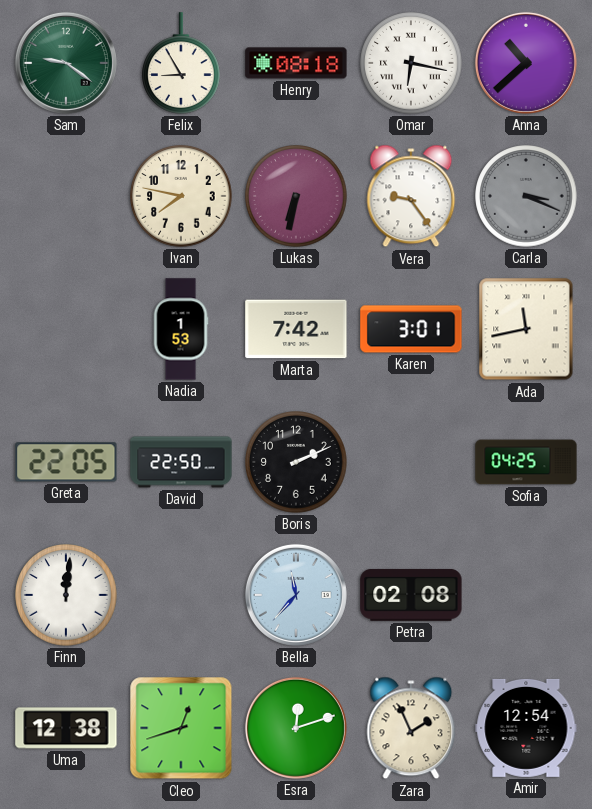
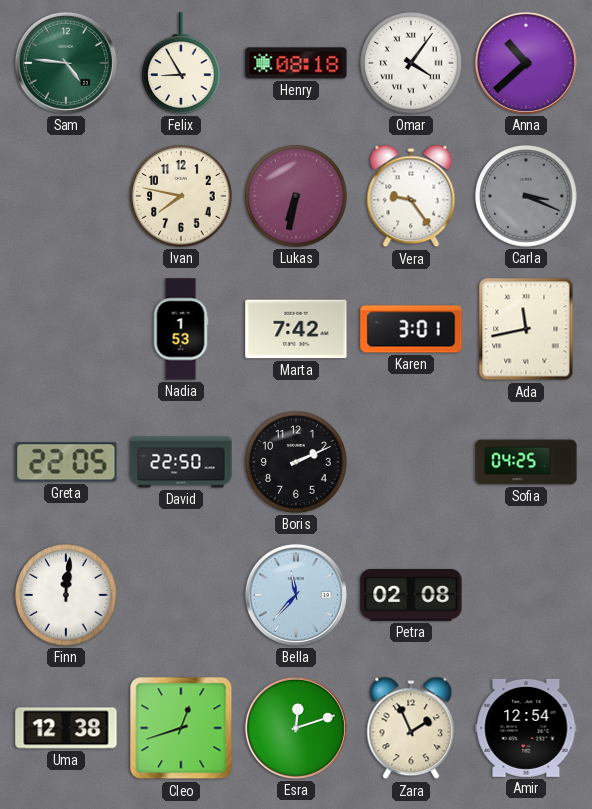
Sam: 9:21 -> 4:46
Omar: 6:17 -> 4:06
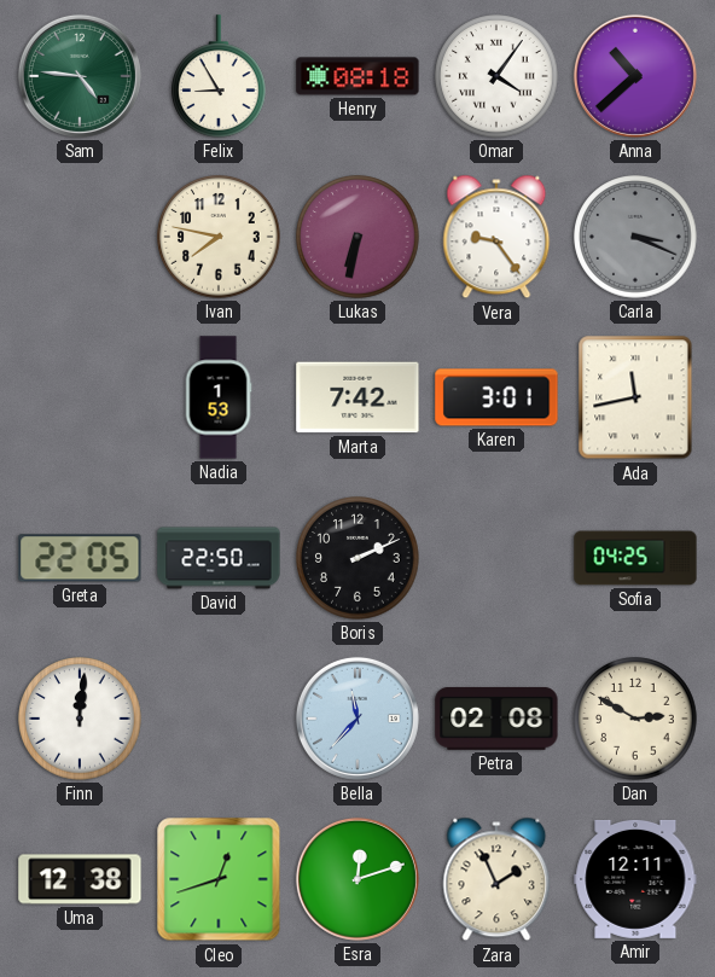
Dan: none -> 2:50
Amir: 12:54 -> 12:11
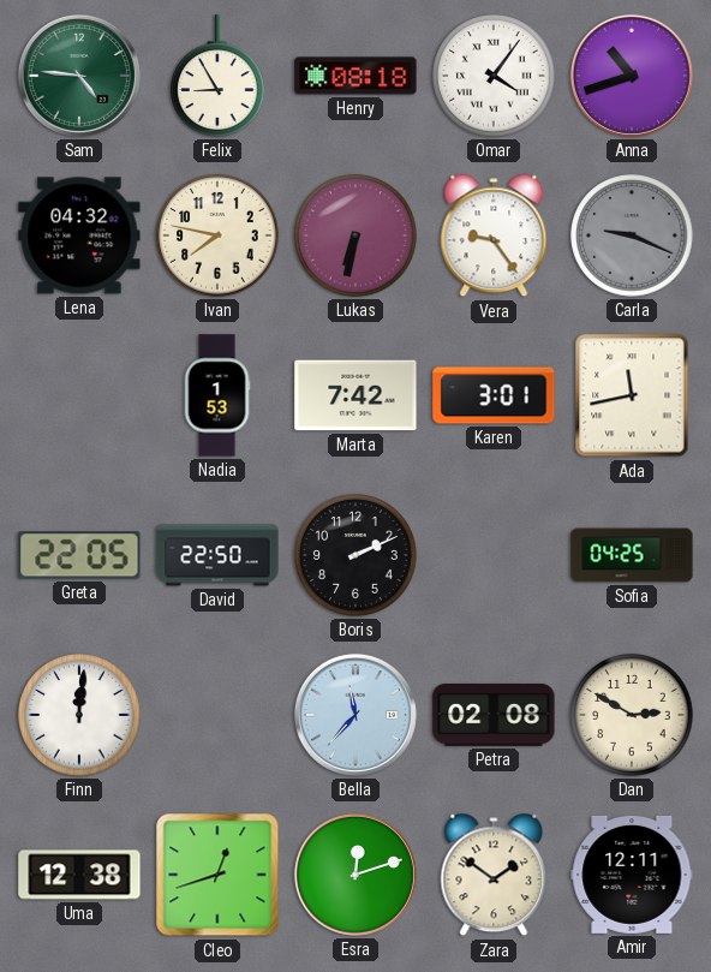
Anna: 10:38 -> 10:42
Lena: none -> 04:32
Carla: 3:19 -> 9:19
Zara: 1:56 -> 1:51
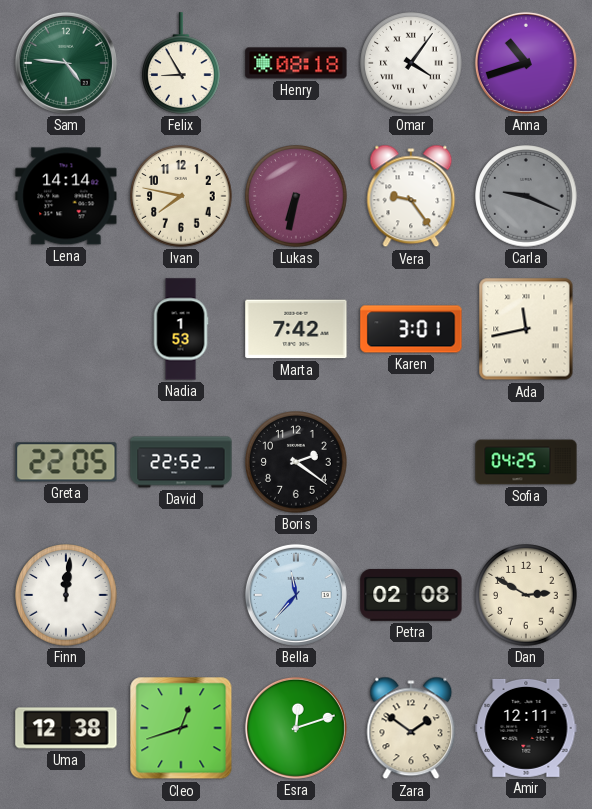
Lena: 04:32 -> 14:14
David: 22:50 -> 22:52
Boris: 2:11 -> 2:21
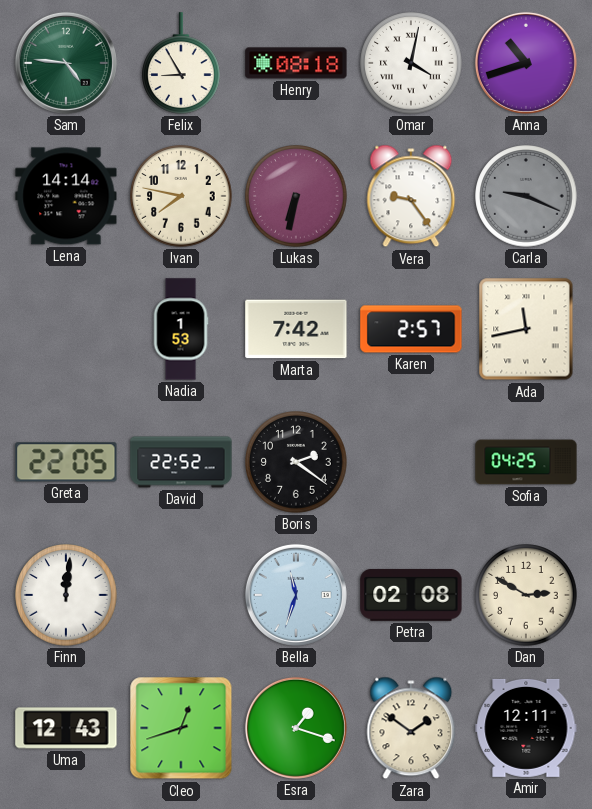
Omar: 4:06 -> 4:02
Karen: 3:01 -> 2:57
Bella: 11:37 -> 11:33
Uma: 12:38 -> 12:43
Esra: 12:12 -> 1:18
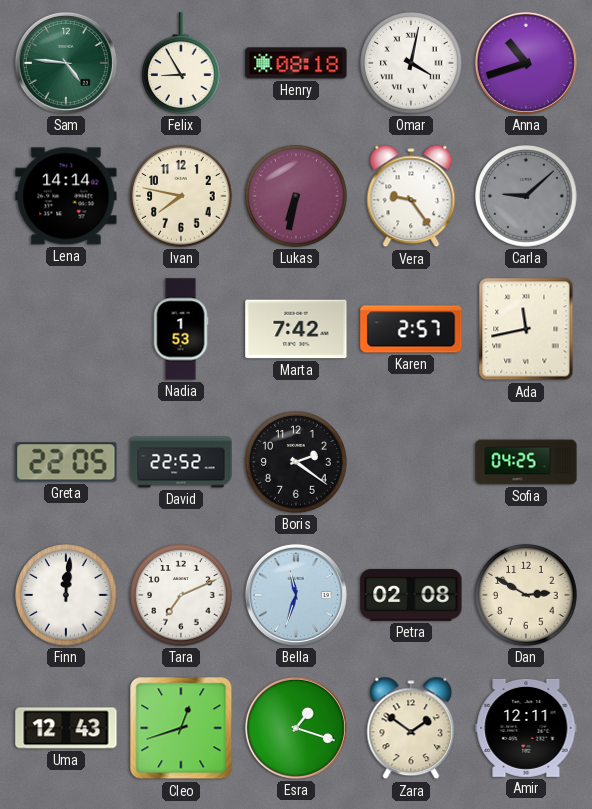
Carla: 9:19 -> 9:08
Tara: none -> 7:11
